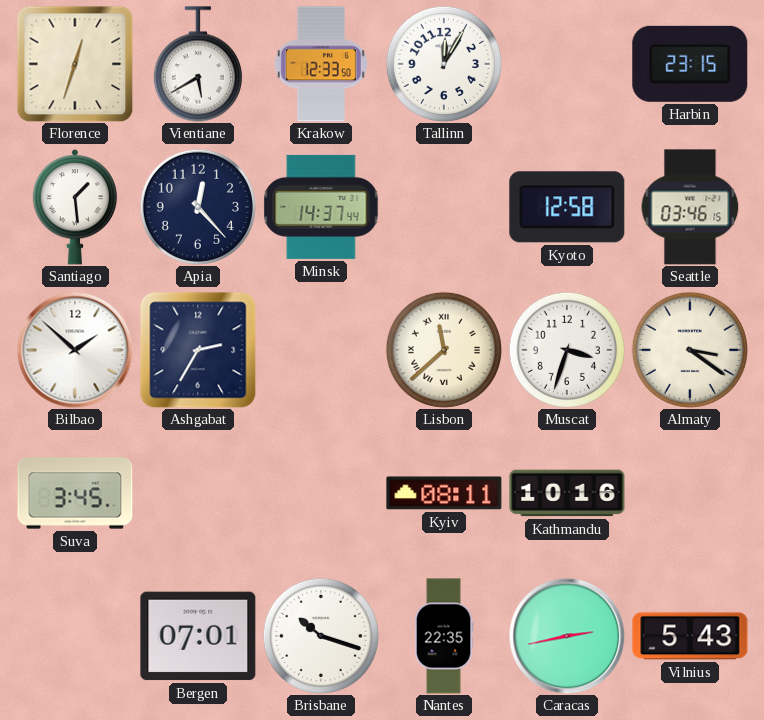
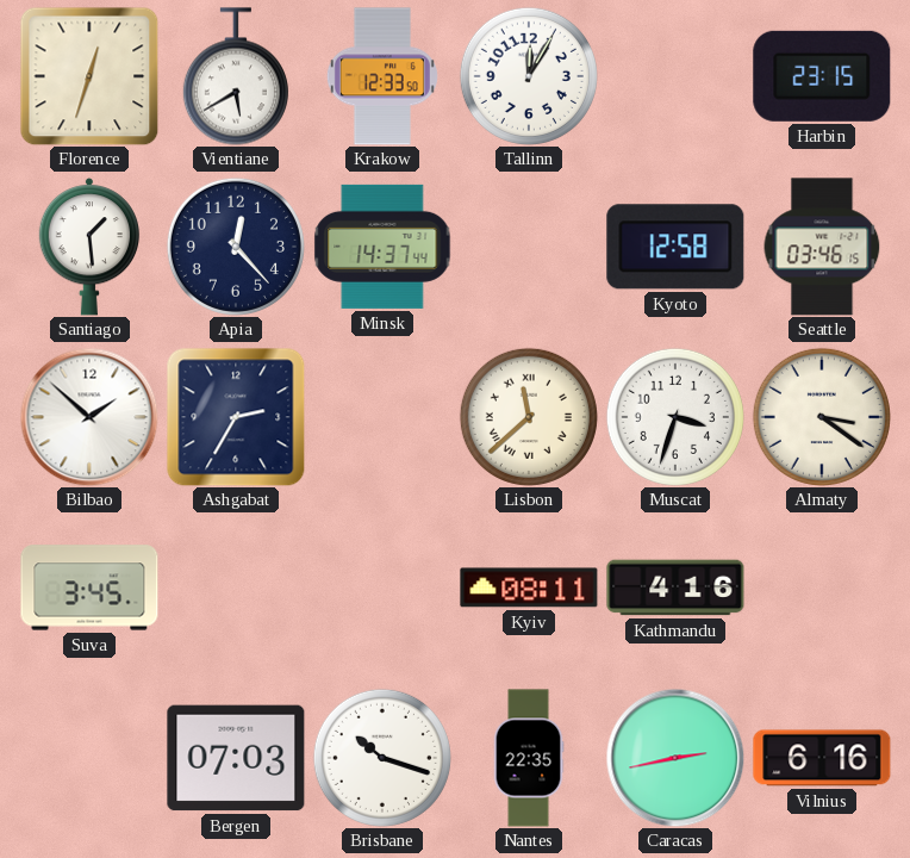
Kathmandu: 10:16 -> 4:16
Bergen: 07:01 -> 07:03
Vilnius: 5:43 -> 6:16
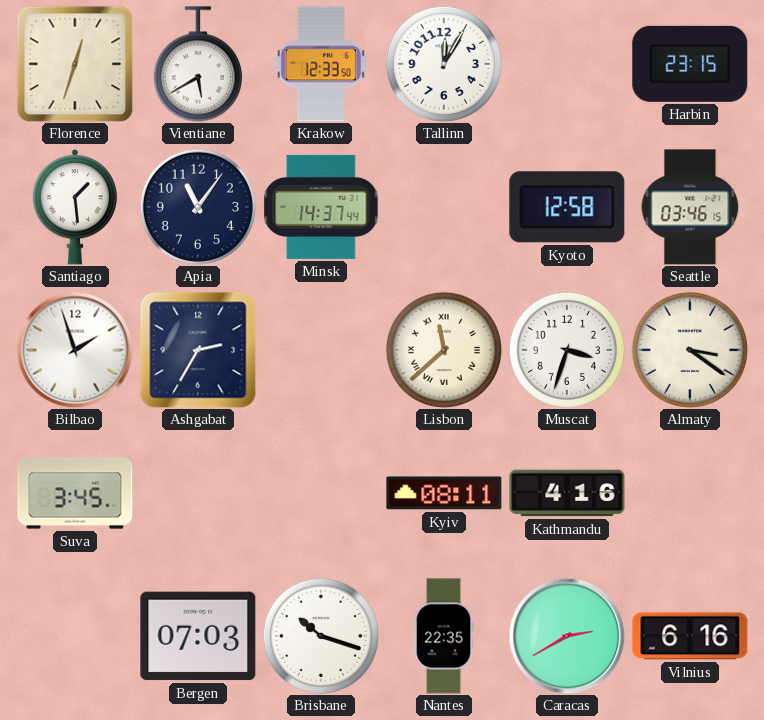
Apia: 12:23 -> 11:06
Bilbao: 1:52 -> 1:57
Caracas: 2:43 -> 2:40
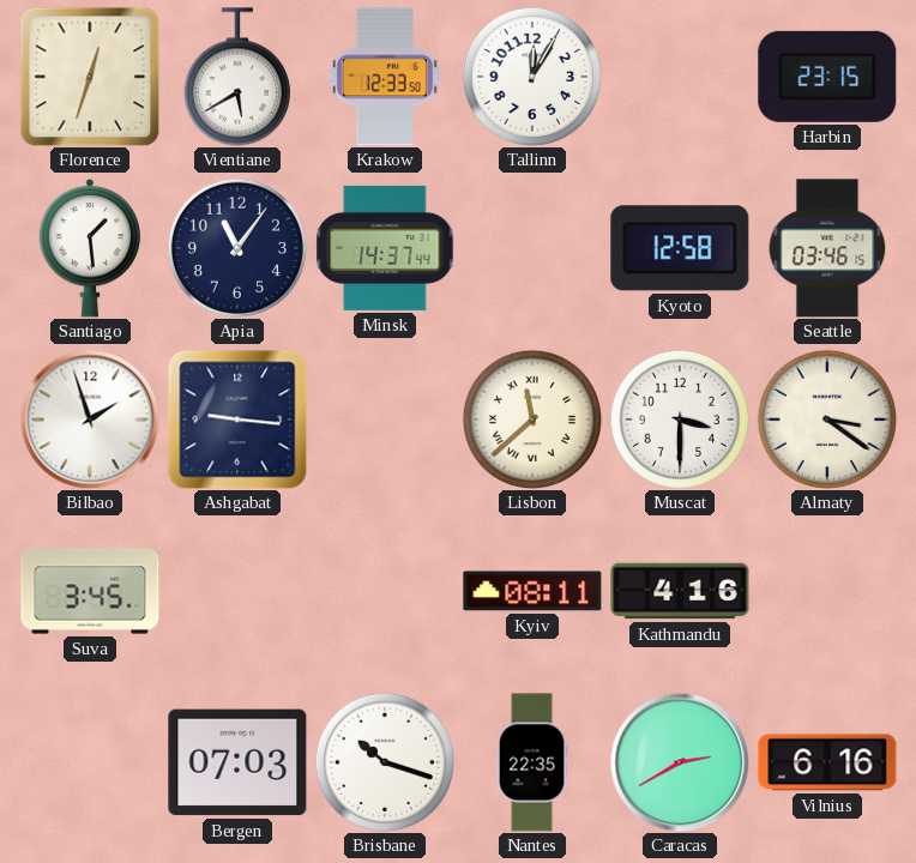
Ashgabat: 2:35 -> 9:16
Muscat: 3:33 -> 3:30
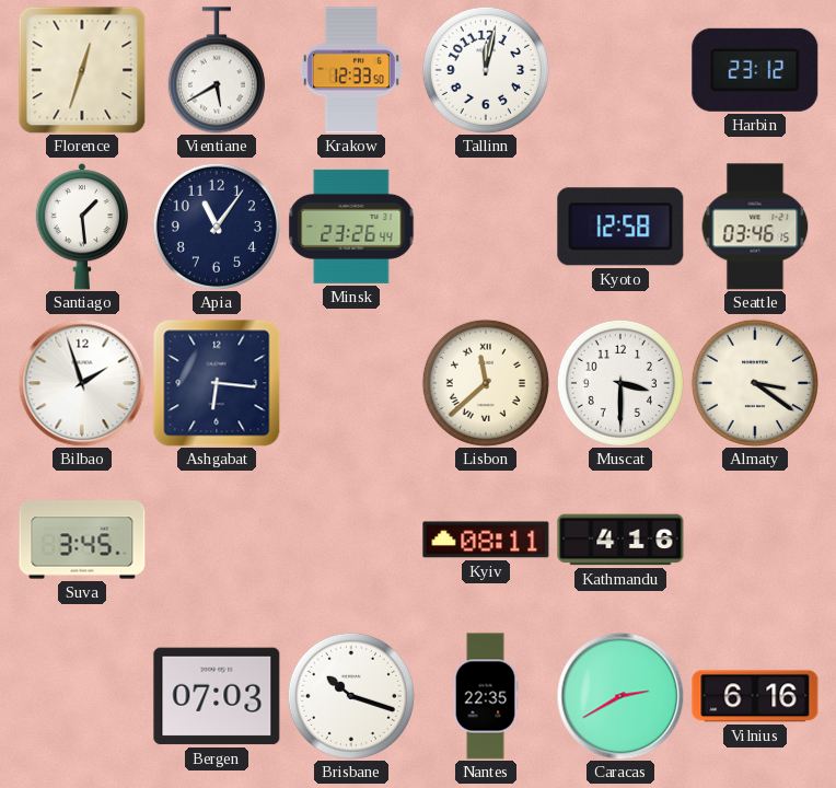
Tallinn: 12:05 -> 12:02
Harbin: 23:15 -> 23:12
Minsk: 14:37 -> 23:26
Ashgabat: 9:16 -> 6:16
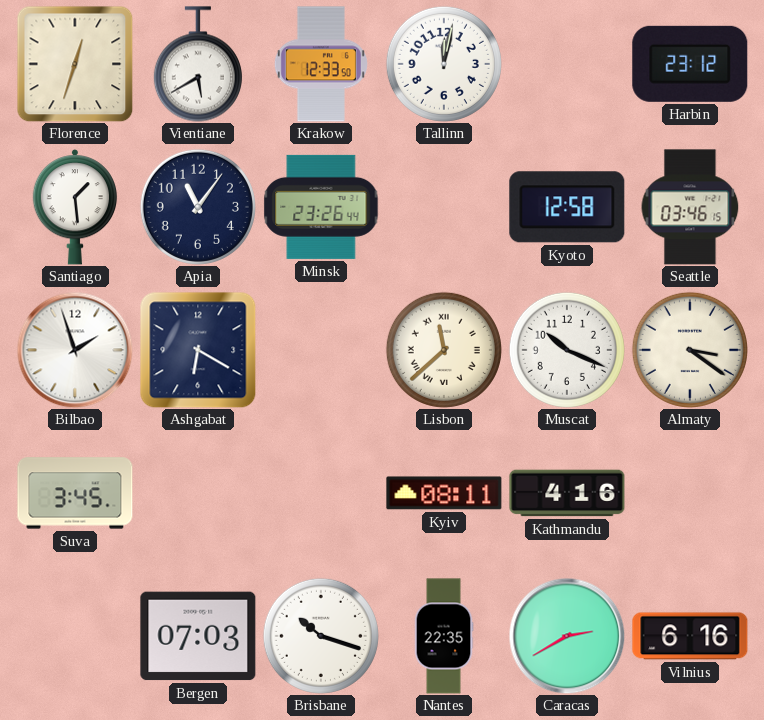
Ashgabat: 6:16 -> 6:20
Muscat: 3:30 -> 10:19
